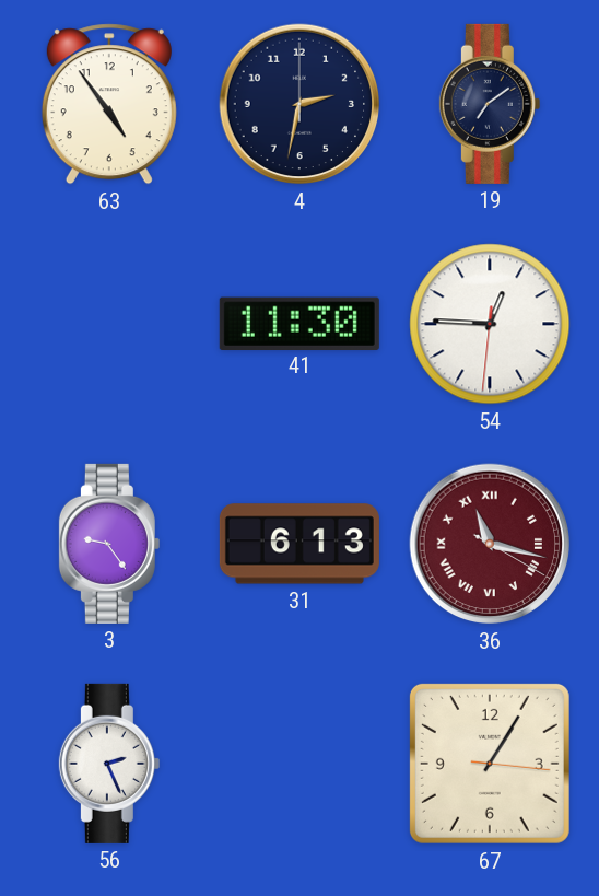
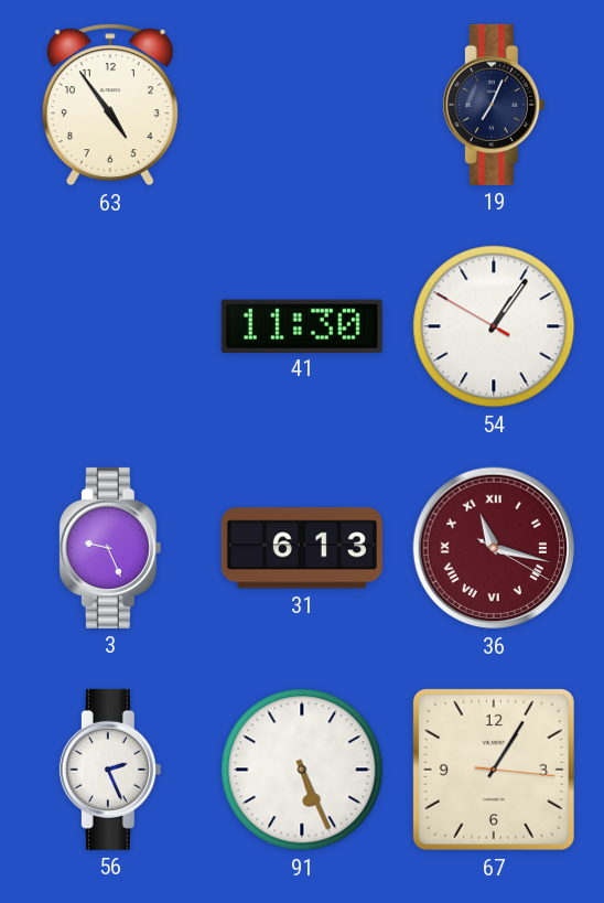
4: 2:32 -> none
19: 7:09 -> 7:04
54: 12:45 -> 1:05
3: 9:24 -> 9:26
91: none -> 5:26
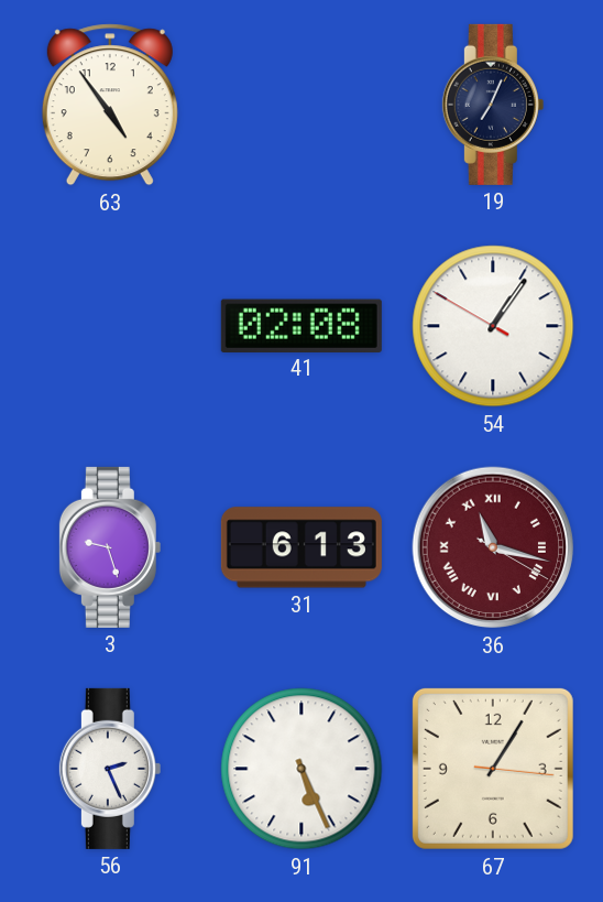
41: 11:30 -> 02:08
3: 9:26 -> 9:27
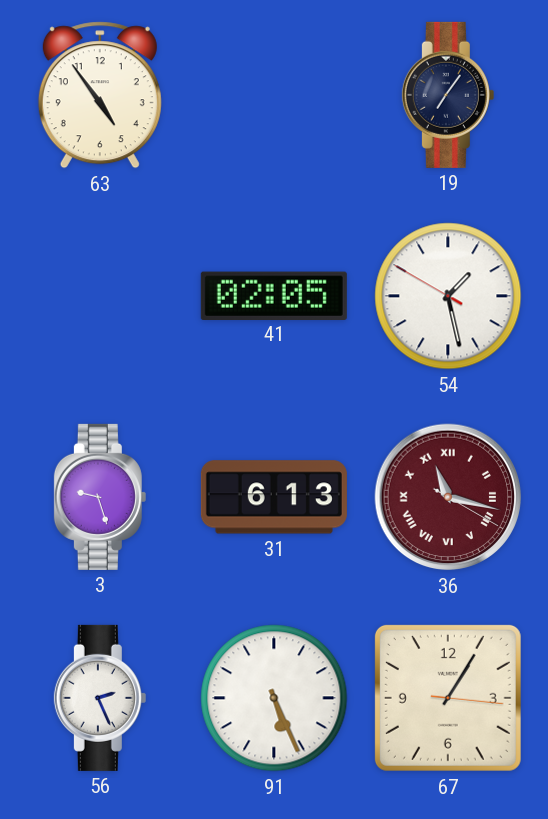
19: 7:04 -> 7:06
41: 02:08 -> 02:05
54: 1:05 -> 1:27
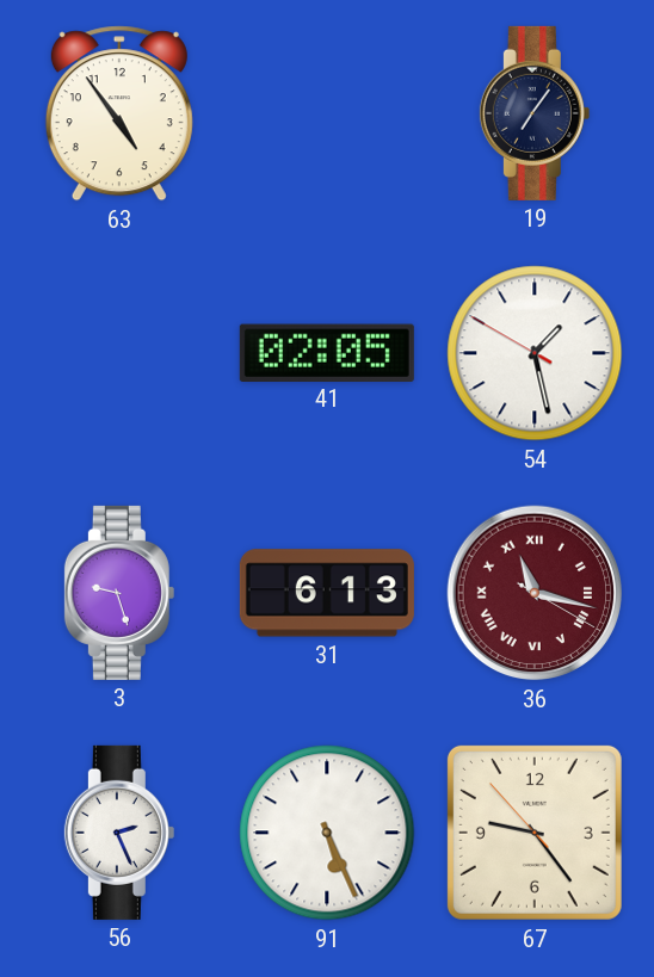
67: 1:05 -> 9:23
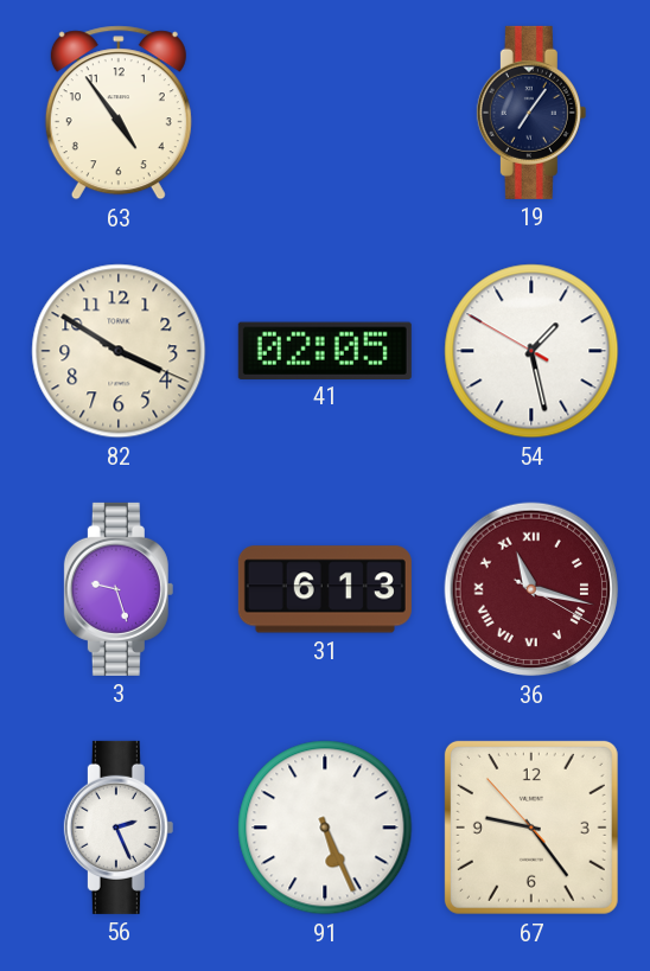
82: none -> 3:50
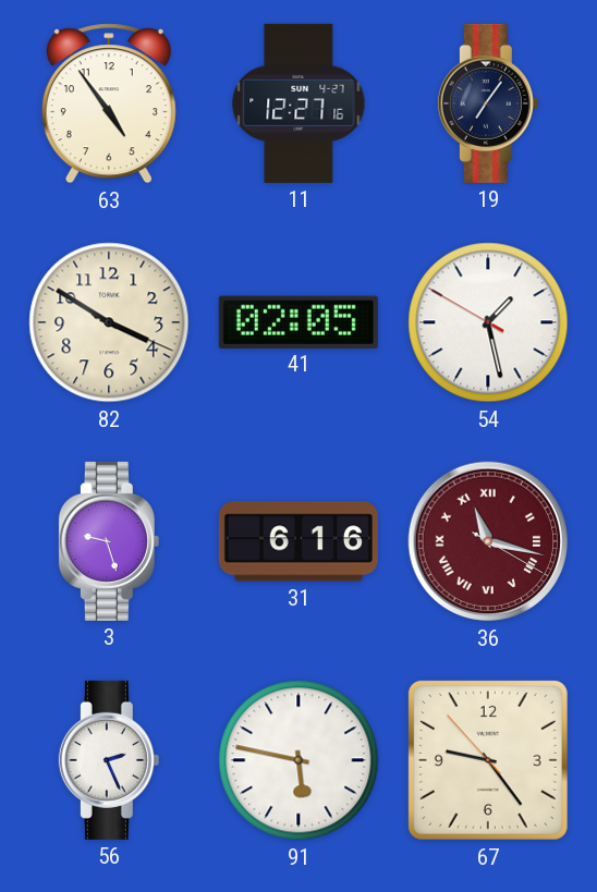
11: none -> 12:27
31: 6:13 -> 6:16
91: 5:26 -> 5:47
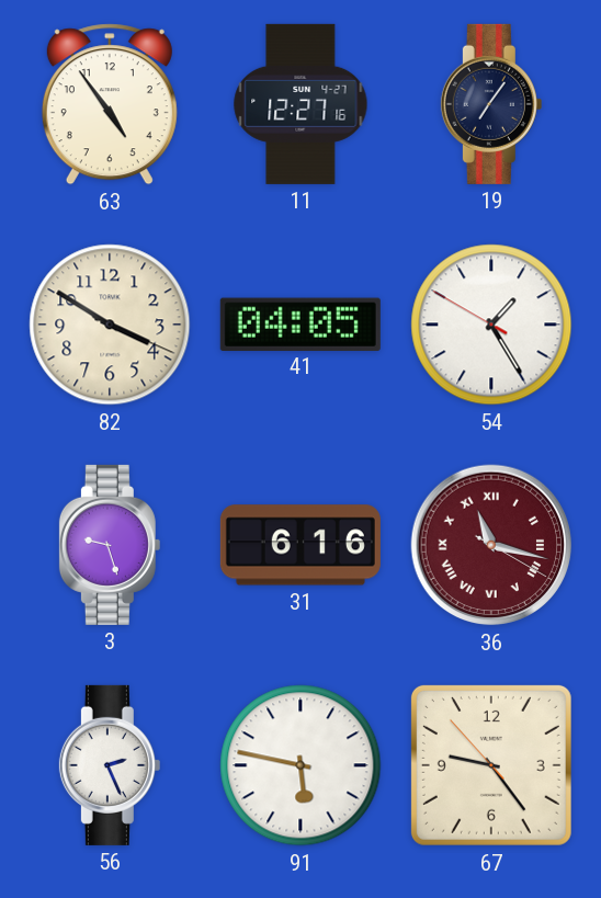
41: 02:05 -> 04:05
54: 1:27 -> 1:24
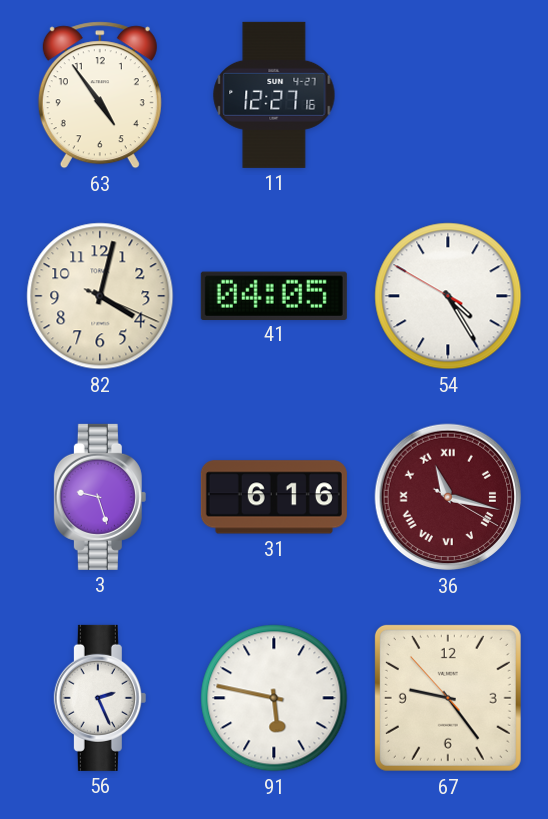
19: 7:06 -> none
82: 3:50 -> 4:02
54: 1:24 -> 4:24
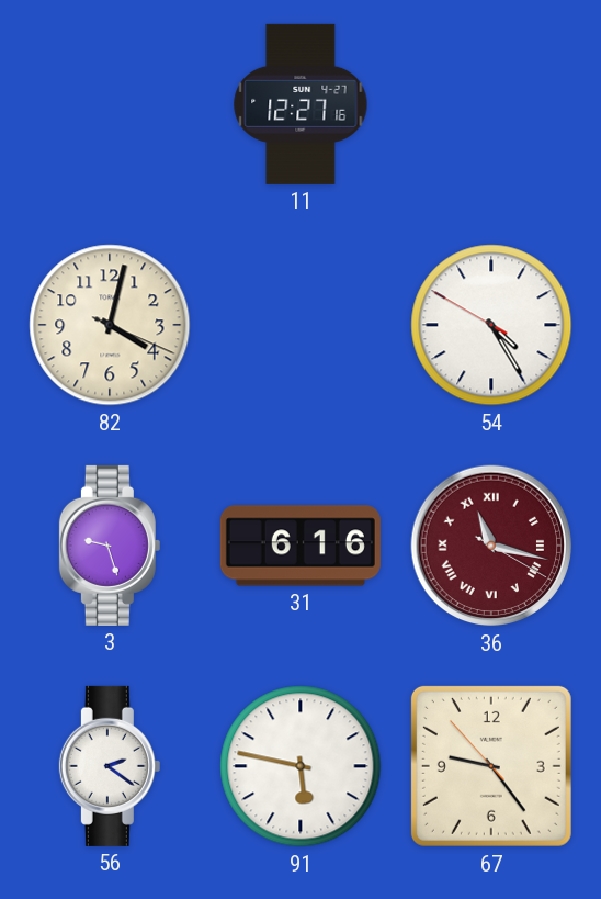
63: 4:54 -> none
41: 04:05 -> none
56: 2:26 -> 2:21
